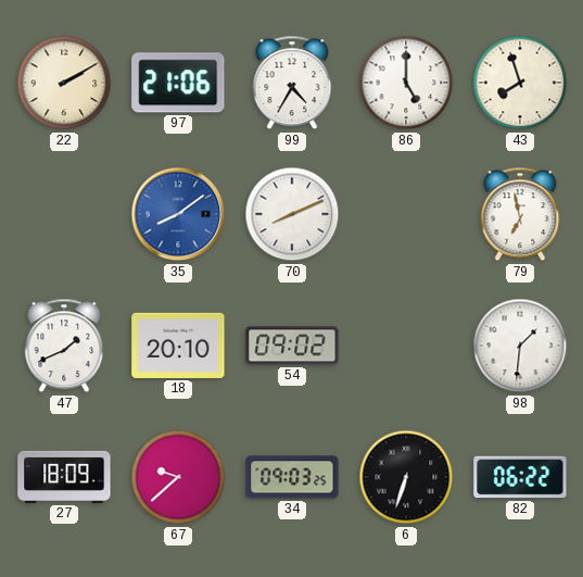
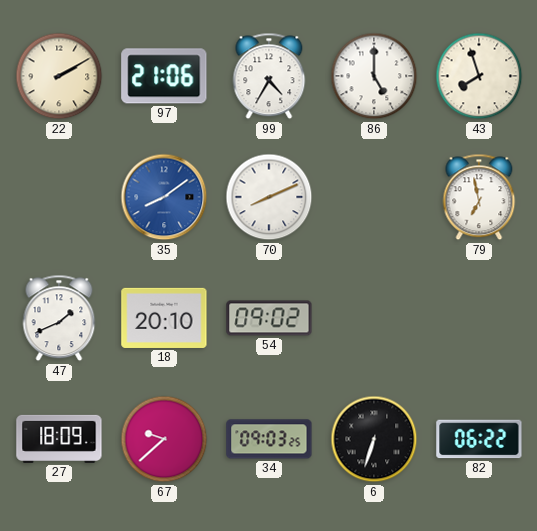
98: 1:31 -> none
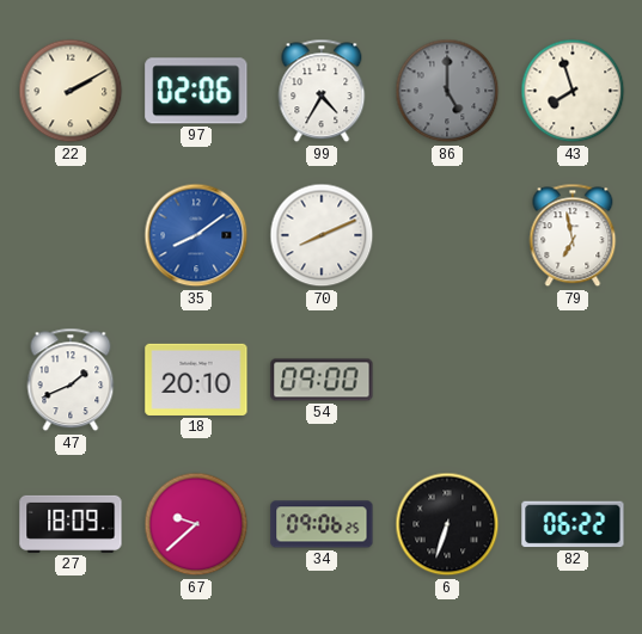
97: 21:06 -> 02:06
86 dial: white -> grey
54: 09:02 -> 09:00
34: 09:03 -> 09:06
